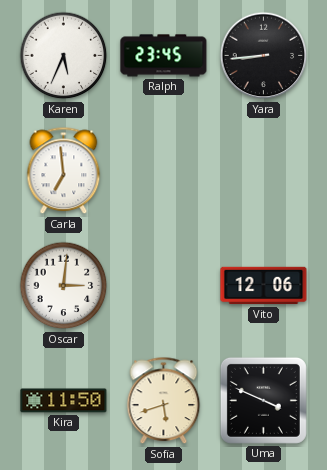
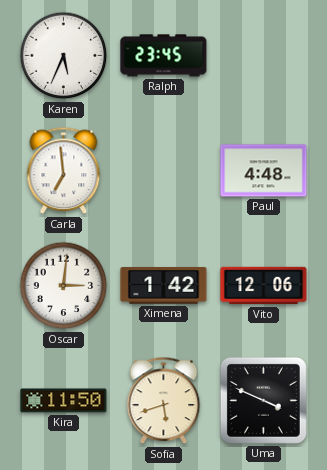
Yara: 8:44 -> none
Paul: none -> 4:48
Ximena: none -> 1:42
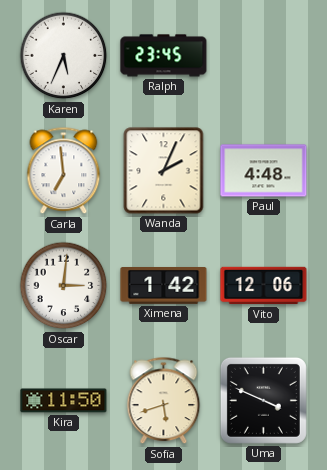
Wanda: none -> 2:04
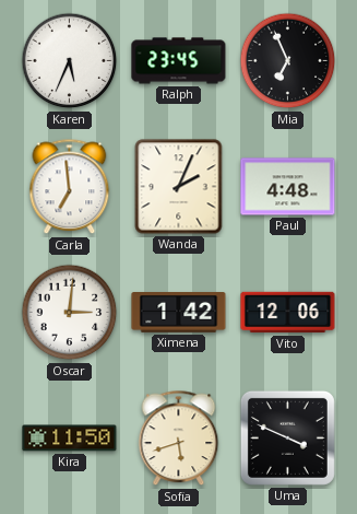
Mia: none -> 6:56
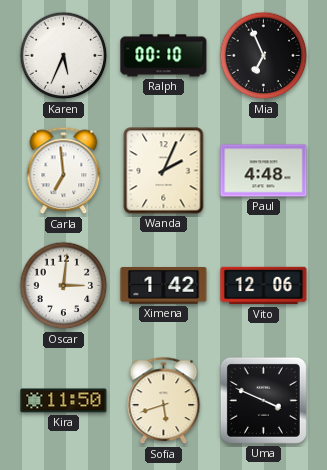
Ralph: 23:45 -> 00:10
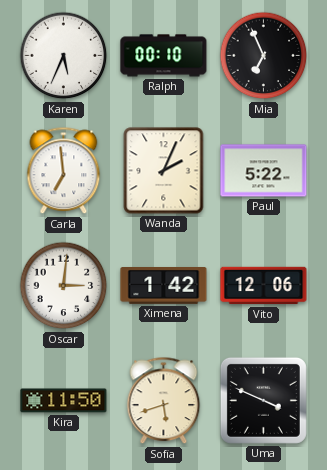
Paul: 4:48 -> 5:22
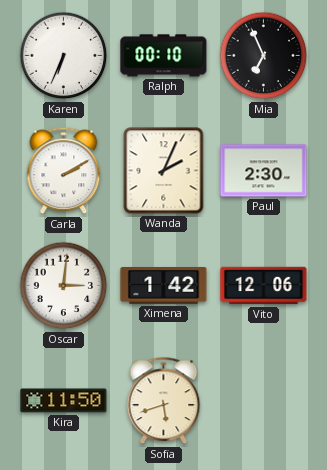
Karen: 5:34 -> 6:34
Carla: 6:59 -> 2:10
Paul: 5:22 -> 2:30
Uma: 3:49 -> none
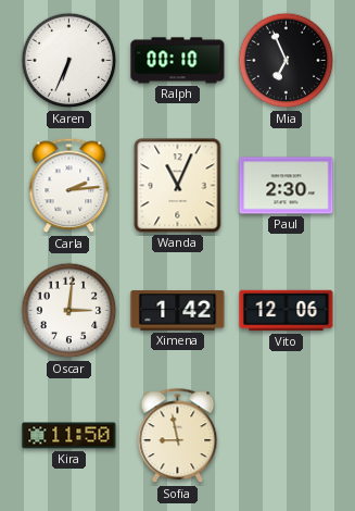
Carla: 2:10 -> 2:14
Wanda: 2:04 -> 11:04
Sofia: 5:42 -> 8:58
